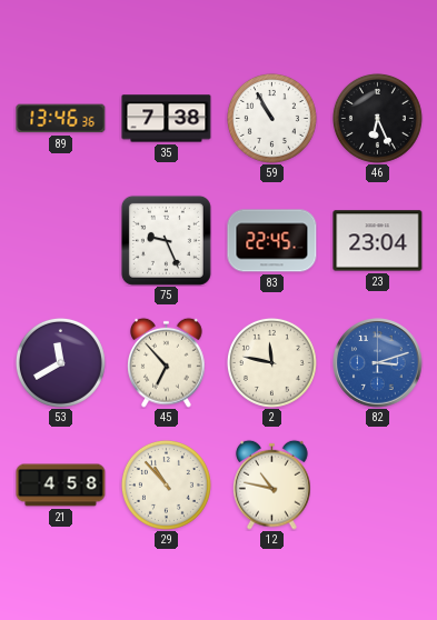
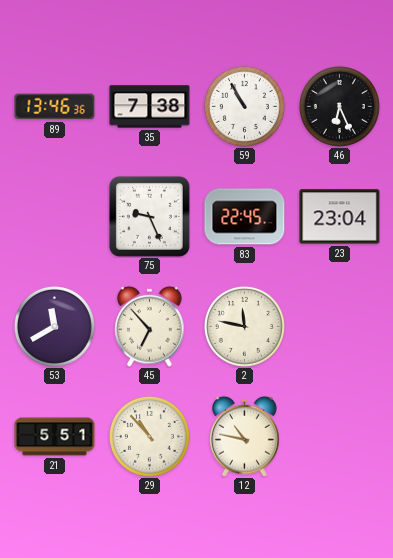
82: 3:12 -> none
21: 4:58 -> 5:51
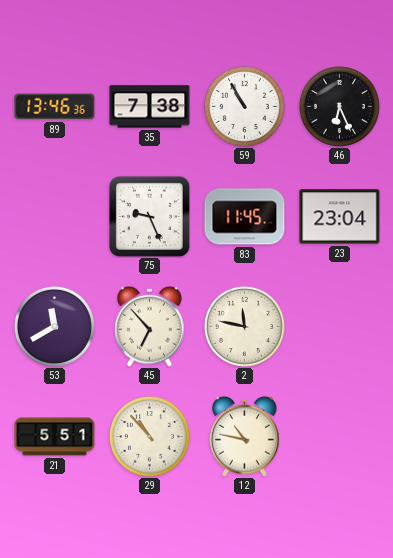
83: 22:45 -> 11:45
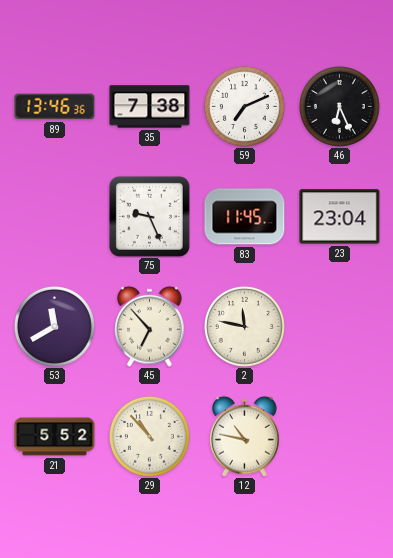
59: 10:55 -> 7:11
21: 5:51 -> 5:52
